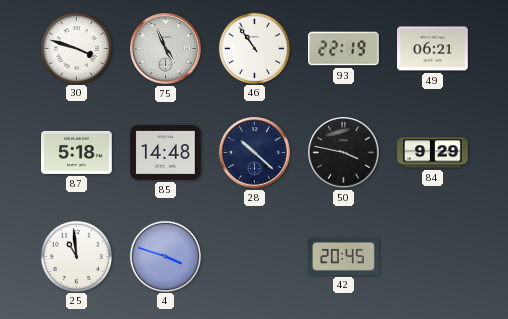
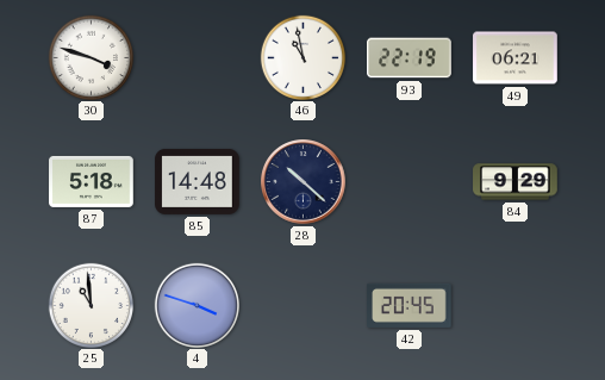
75: 4:56 -> none
46: 10:54 -> 10:58
50: 3:47 -> none
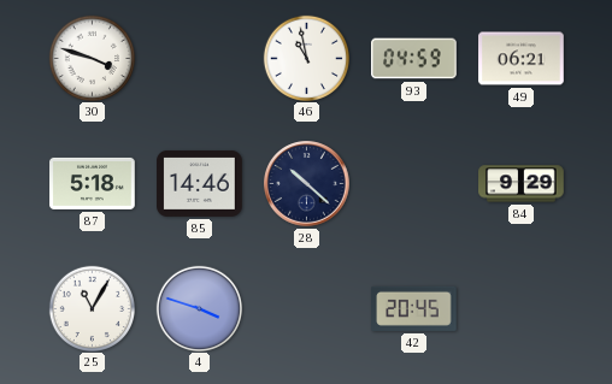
93: 22:19 -> 04:59
85: 14:48 -> 14:46
25: 10:59 -> 11:05
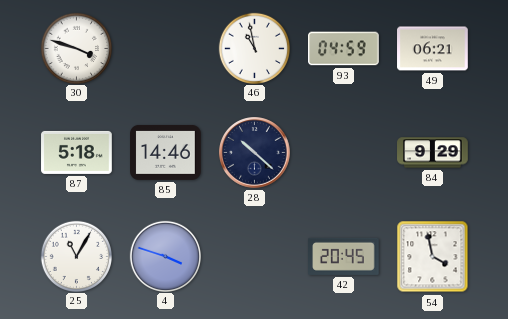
54: none -> 3:58
